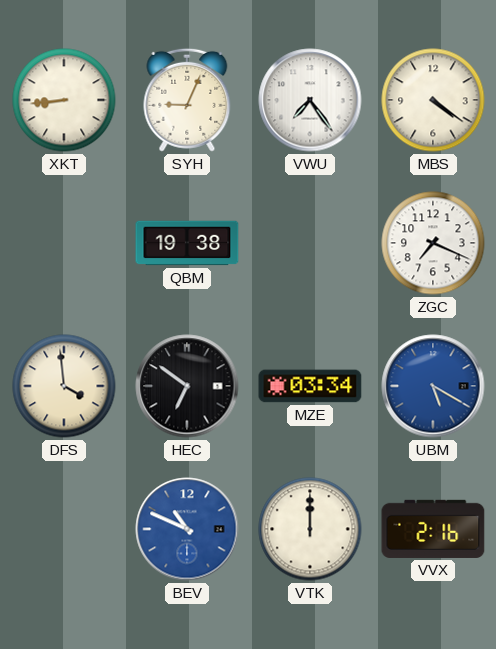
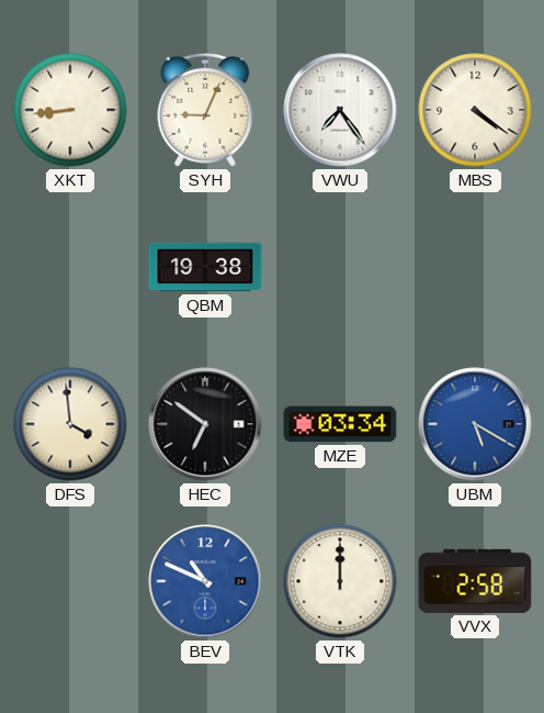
ZGC: 7:19 -> none
VVX: 2:16 -> 2:58
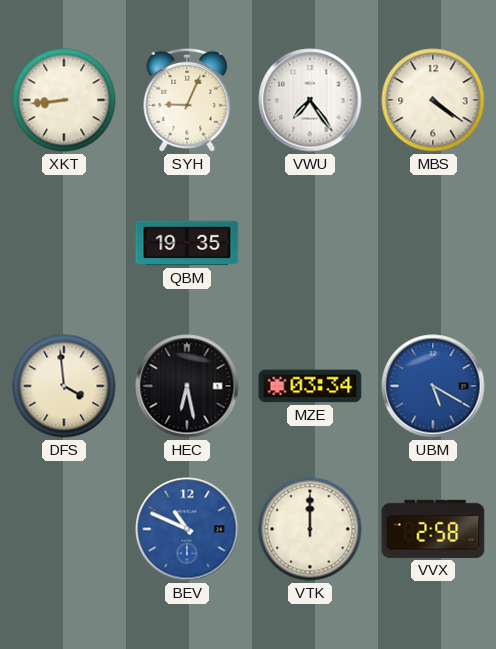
QBM: 19:38 -> 19:35
HEC: 6:51 -> 6:28
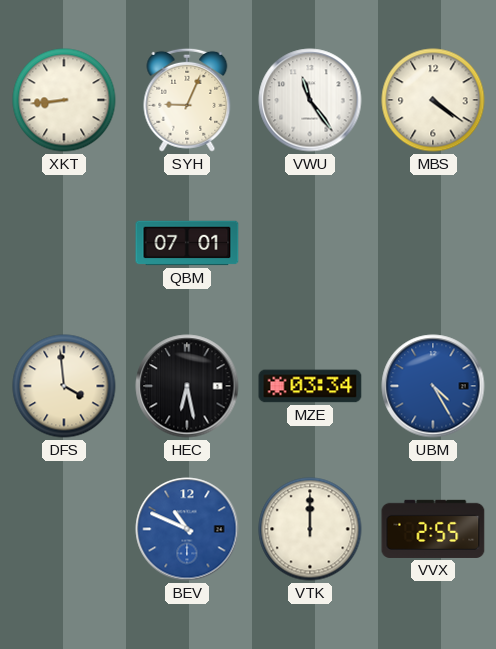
VWU: 7:24 -> 11:24
QBM: 19:35 -> 07:01
UBM: 5:20 -> 4:25
VVX: 2:58 -> 2:55
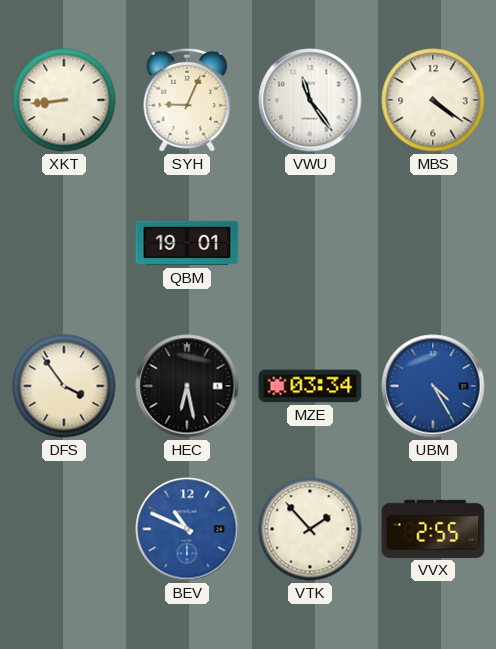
QBM: 07:01 -> 19:01
DFS: 3:59 -> 3:54
VTK: 12:00 -> 1:53
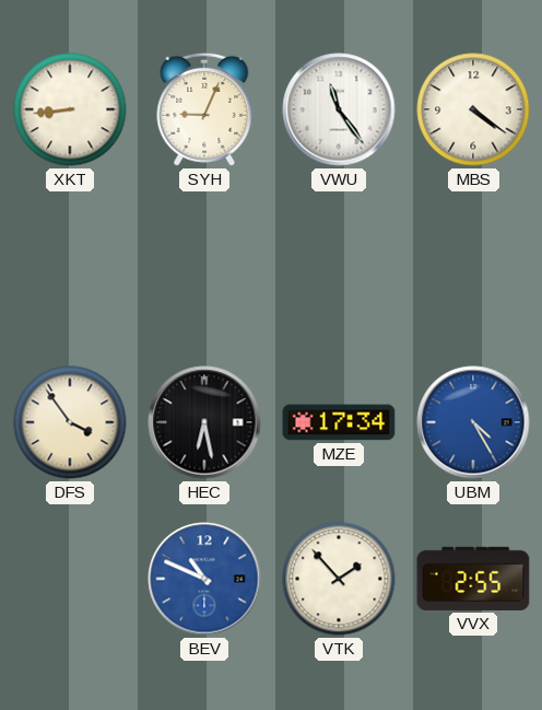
QBM: 19:01 -> none
MZE: 03:34 -> 17:34
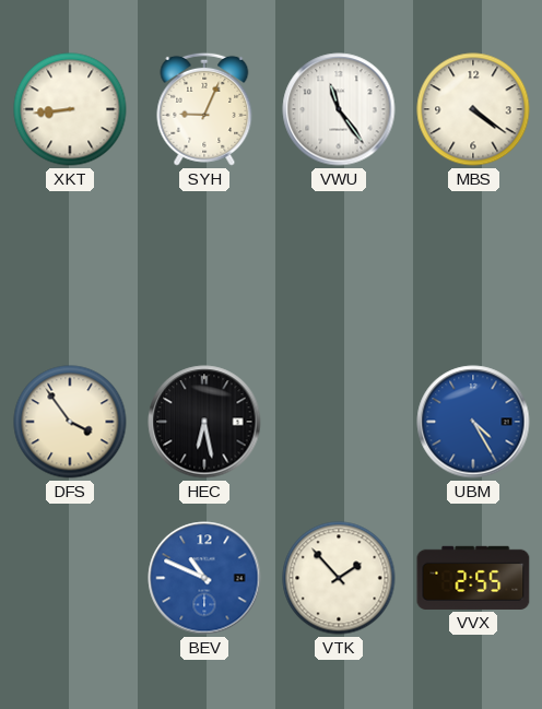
MZE: 17:34 -> none
